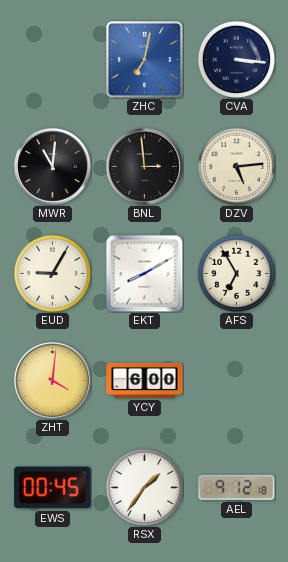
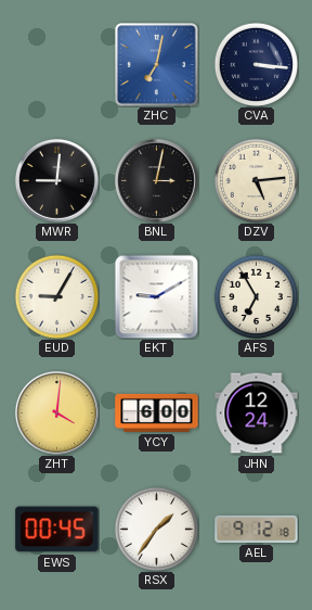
MWR: 11:01 -> 9:01
BNL: 2:59 -> 3:02
EKT: 8:10 -> 9:10
JHN: none -> 12:24
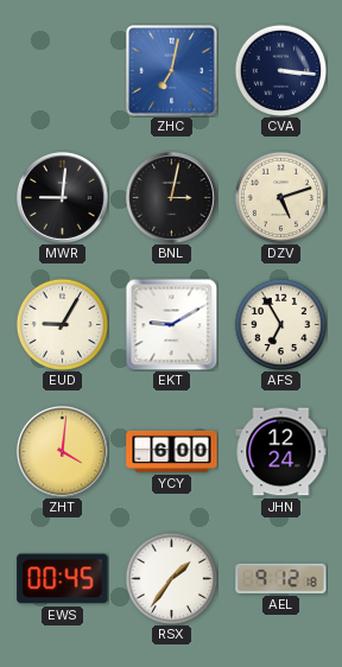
DZV: 5:14 -> 5:12
